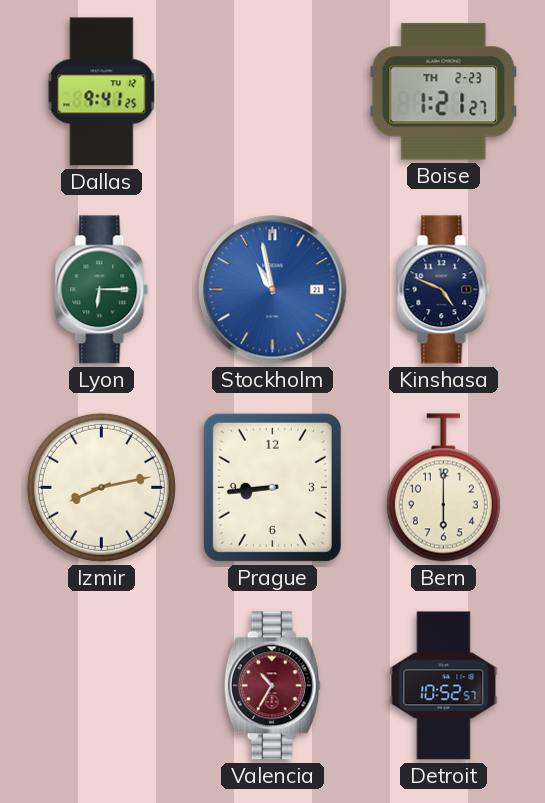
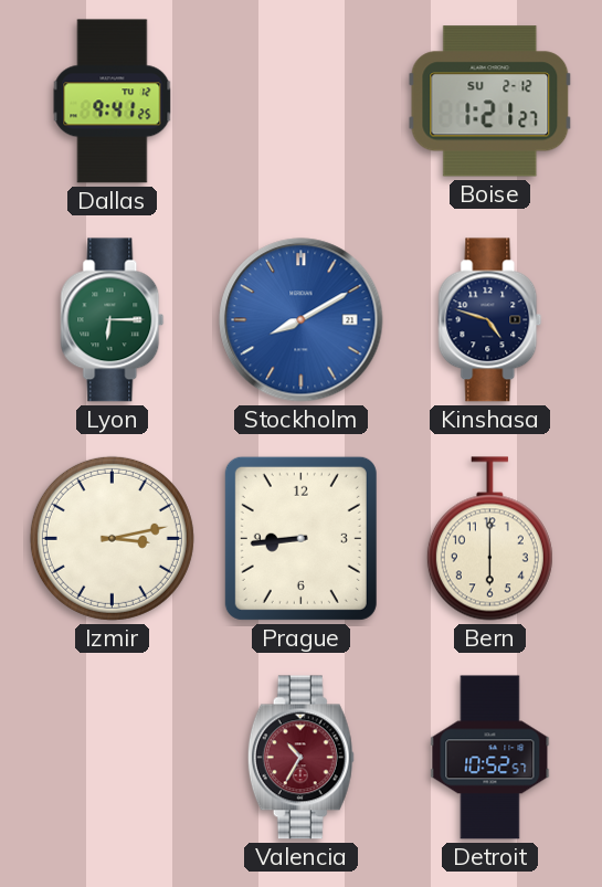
Boise date: TH 2-23 -> SU 2-12
Stockholm: 10:58 -> 8:10
Kinshasa: 4:49 -> 4:48
Izmir: 8:13 -> 3:13
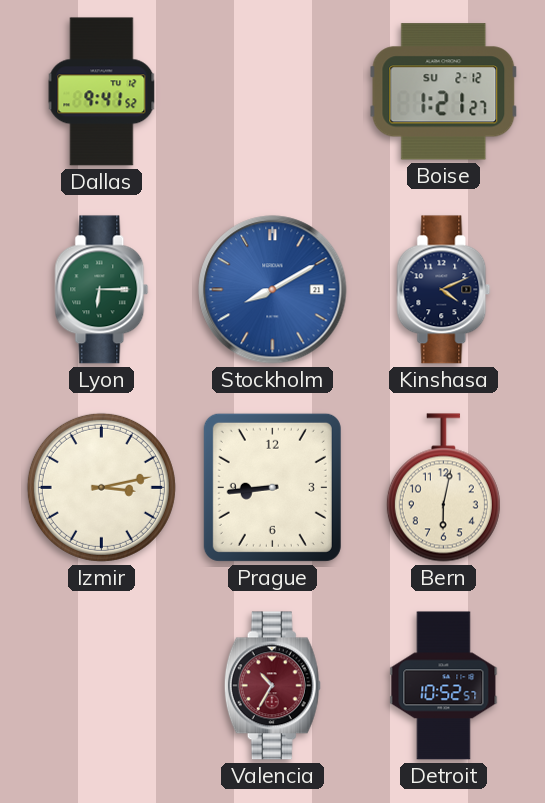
Dallas: 9:41:25 -> 9:41:52
Kinshasa: 4:48 -> 4:11
Bern: 6:00 -> 6:02
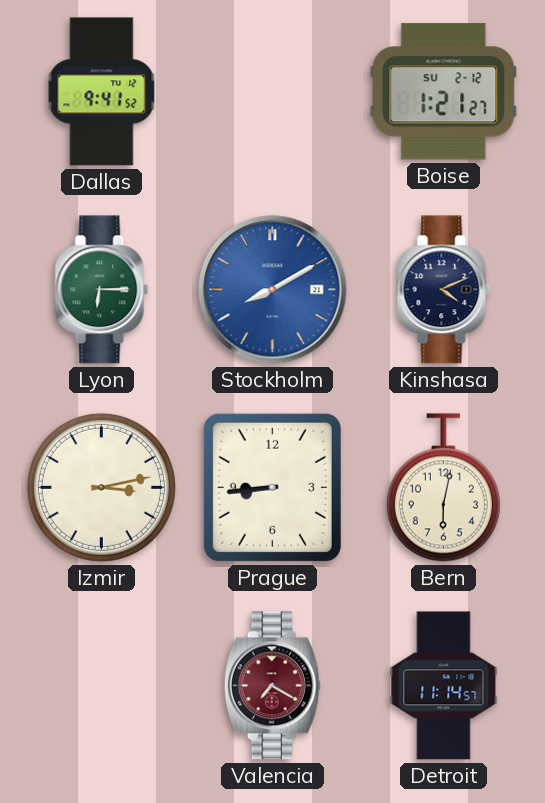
Valencia: 10:35 -> 7:20
Detroit: 10:52 -> 11:14
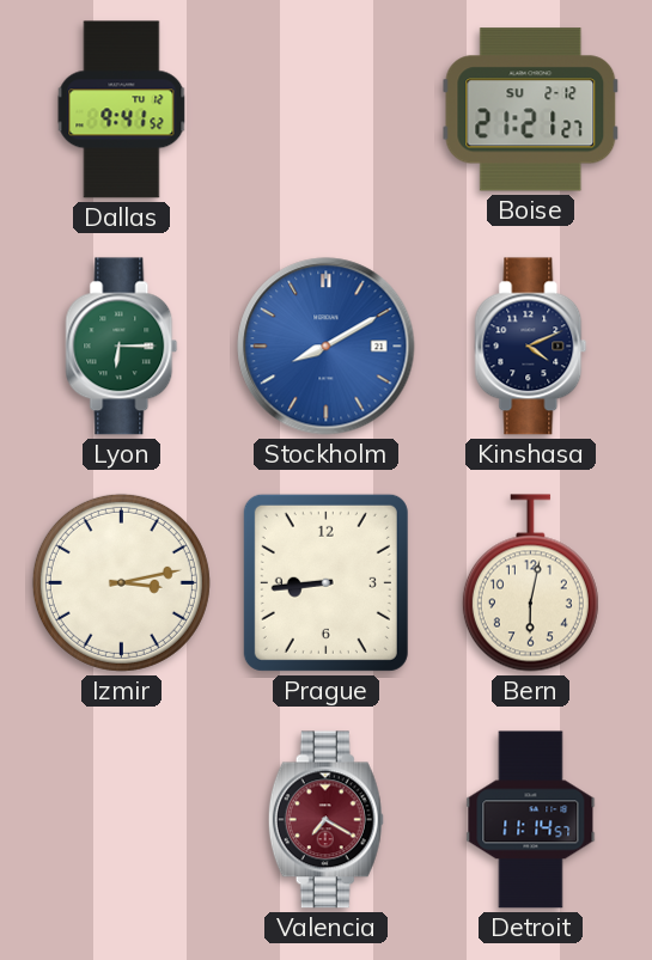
Boise: 1:21 -> 21:21
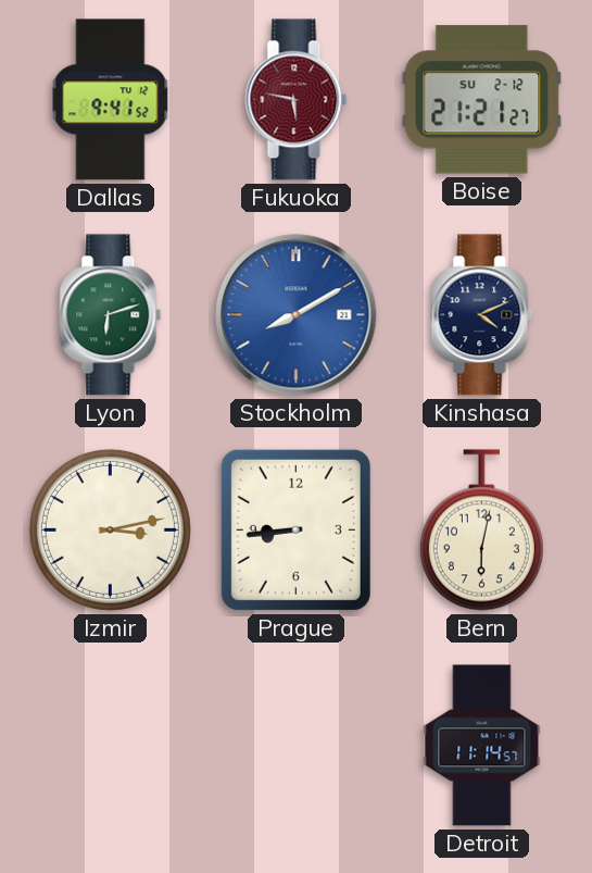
Fukuoka: none -> 5:47
Lyon: 6:15 -> 6:12
Valencia: 7:20 -> none
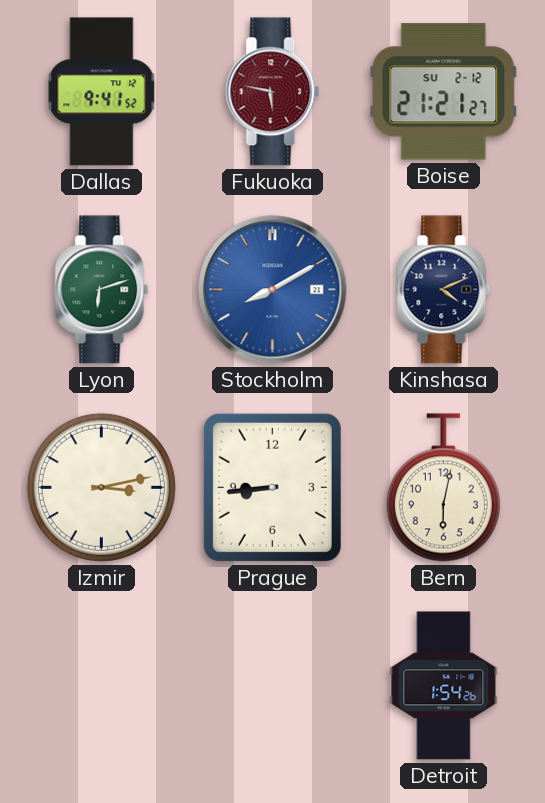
Detroit: 11:14 -> 1:54
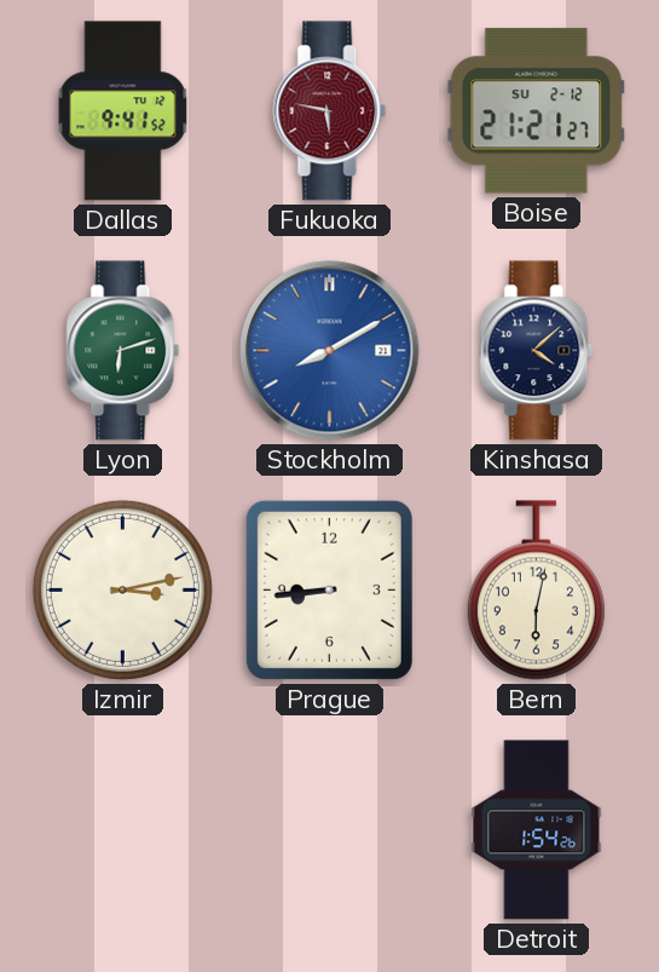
Kinshasa: 4:11 -> 4:08
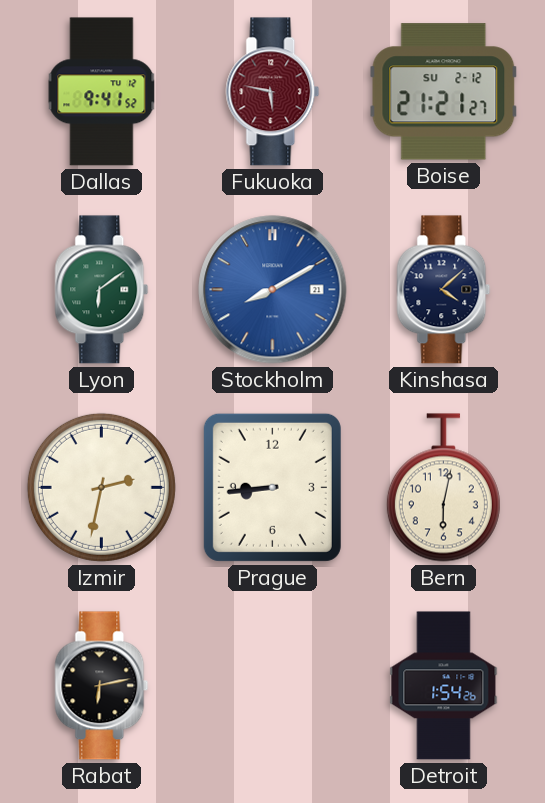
Lyon: 6:12 -> 6:09
Izmir: 3:13 -> 2:32
Rabat: none -> 6:13
